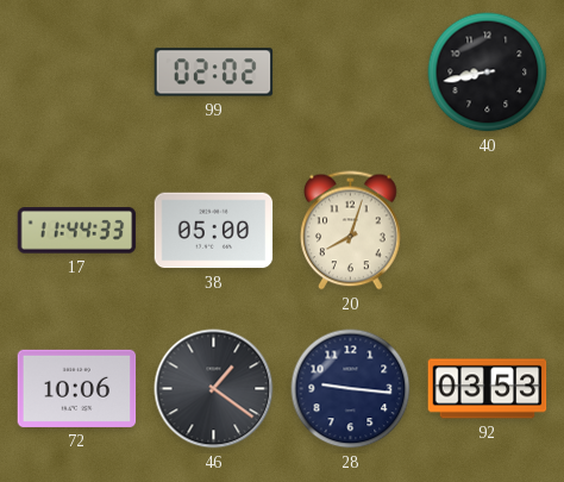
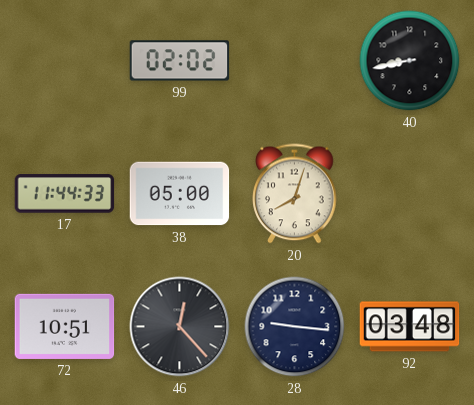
72: 10:06 -> 10:51
46: 1:21 -> 12:23
92: 03:53 -> 03:48
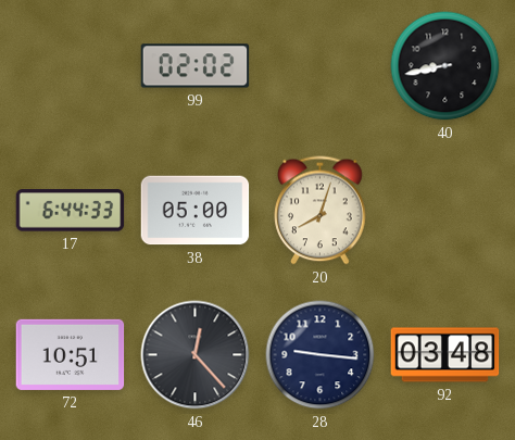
17: 11:44 -> 6:44
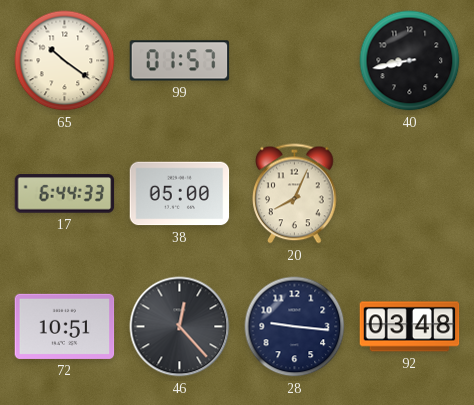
65: none -> 10:21
99: 02:02 -> 01:57
20: 8:03 -> 8:04
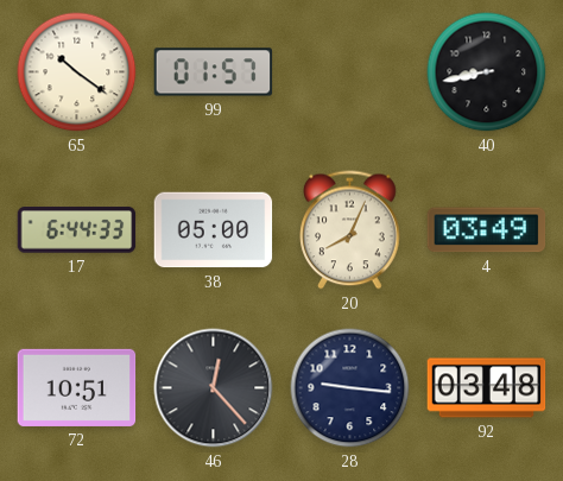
4: none -> 03:49
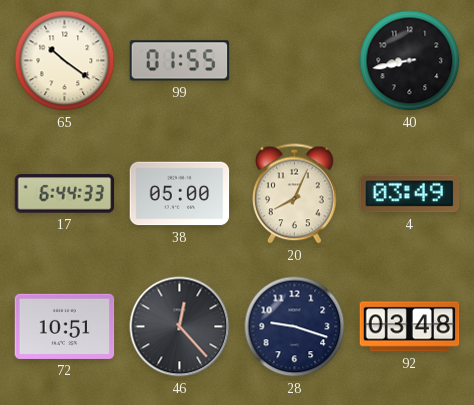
99: 01:57 -> 01:55
28: 9:16 -> 9:18
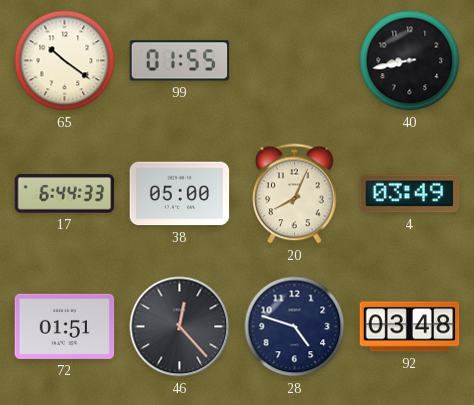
72: 10:51 -> 01:51
28: 9:18 -> 4:48
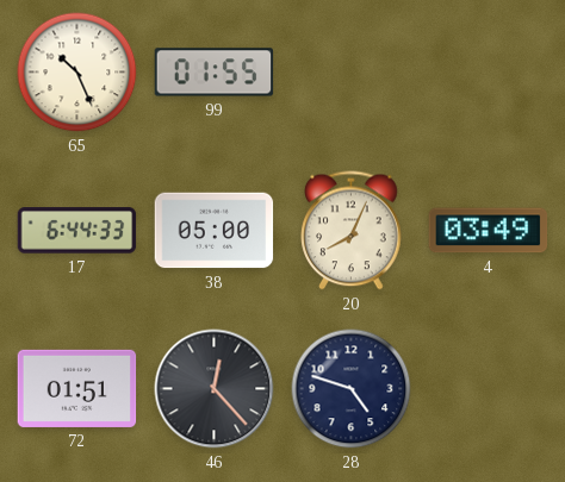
65: 10:21 -> 10:26
40: 8:43 -> none
92: 03:48 -> none
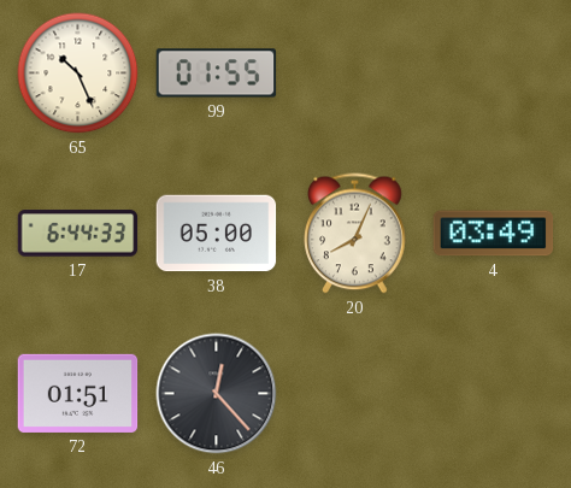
28: 4:48 -> none
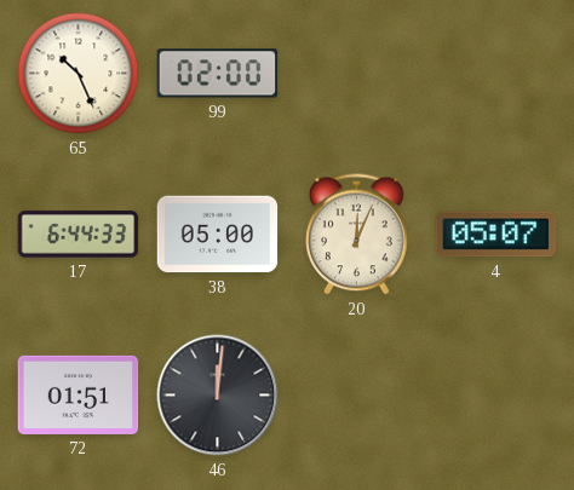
99: 01:55 -> 02:00
20: 8:04 -> 12:04
4: 03:49 -> 05:07
46: 12:23 -> 12:01
